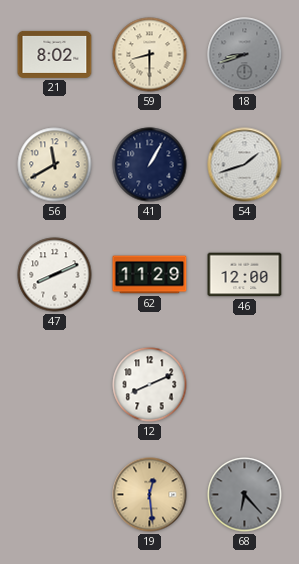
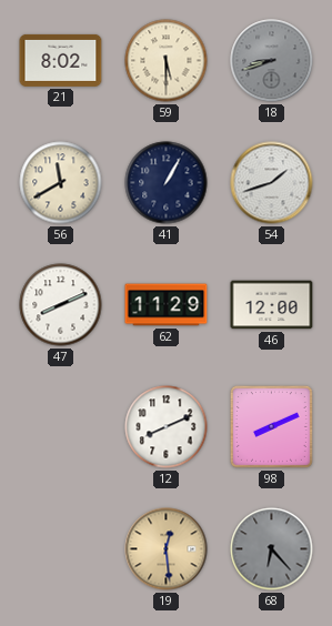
59: 8:30 -> 5:30
98: none -> 8:11
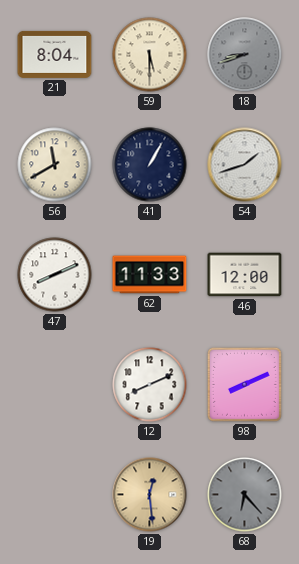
21: 8:02 -> 8:04
62: 11:29 -> 11:33
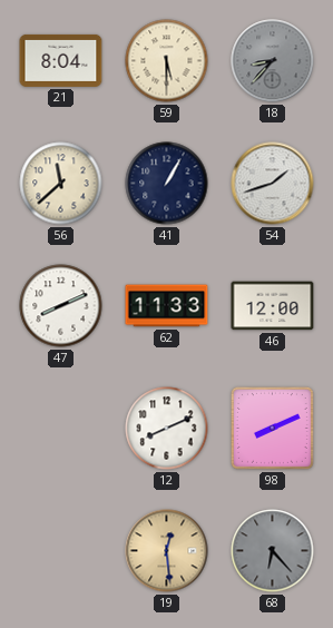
18: 8:42 -> 8:37
56: 11:40 -> 11:38
